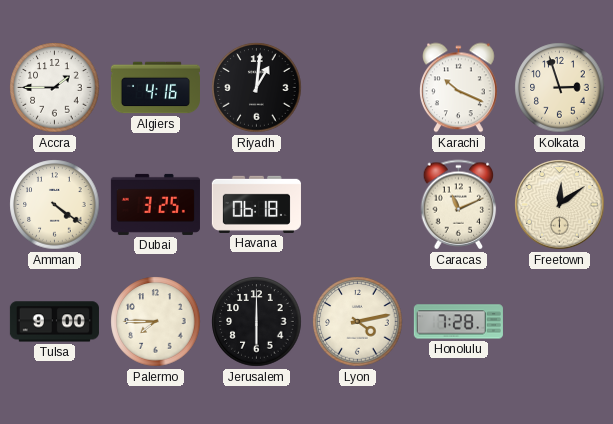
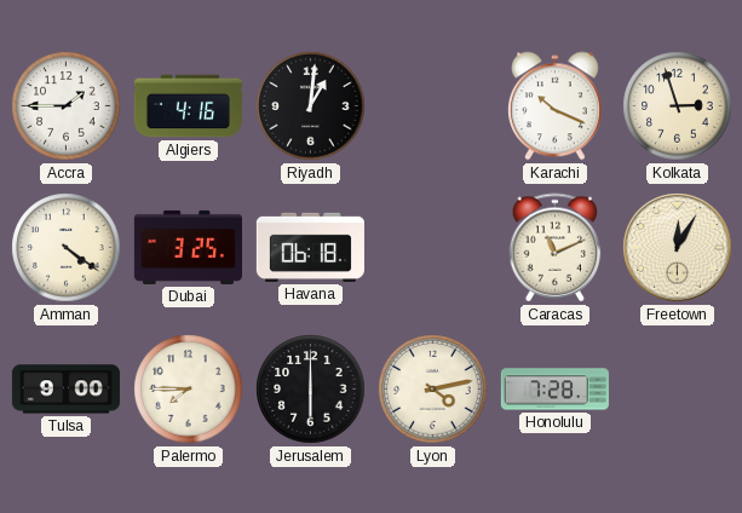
Freetown: 12:09 -> 12:05
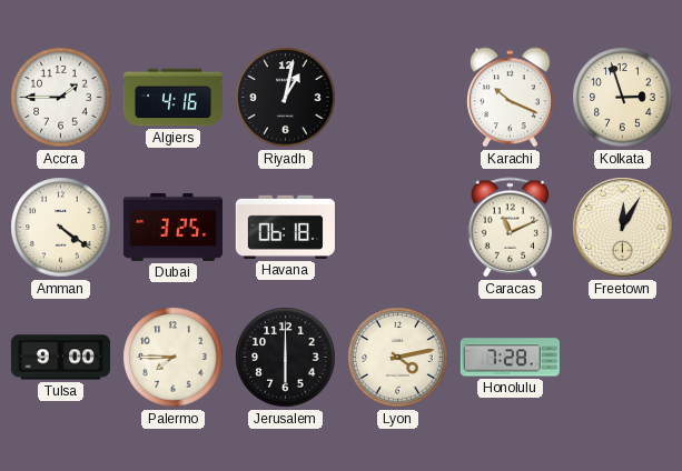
Riyadh: 1:01 -> 1:02
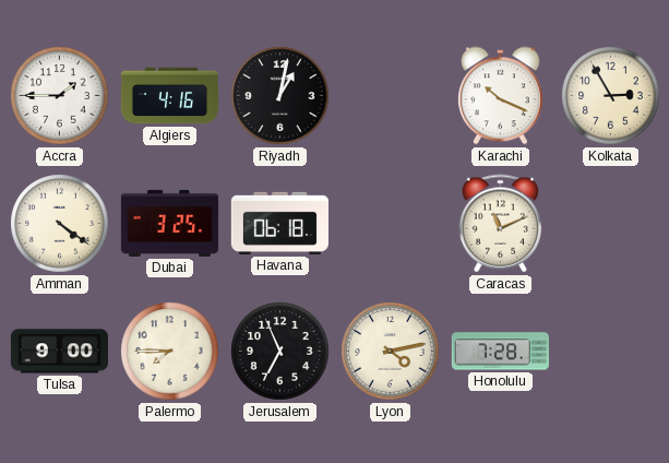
Kolkata: 2:57 -> 2:55
Freetown: 12:05 -> none
Jerusalem: 6:00 -> 6:56
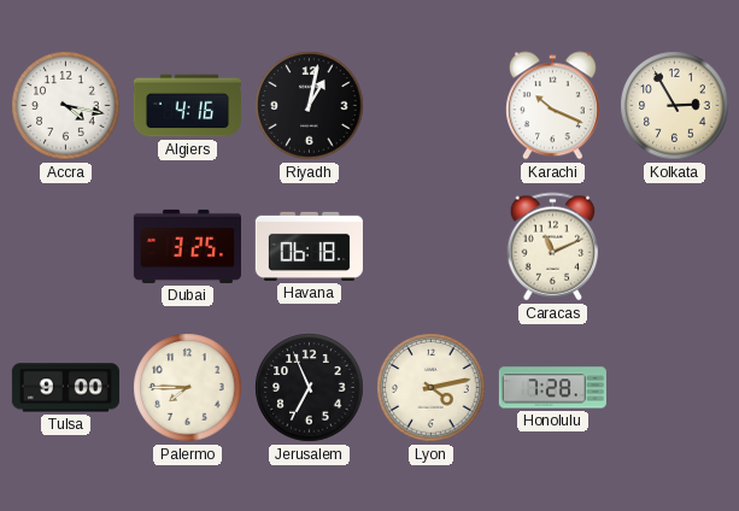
Accra: 1:45 -> 4:17
Amman: 4:21 -> none
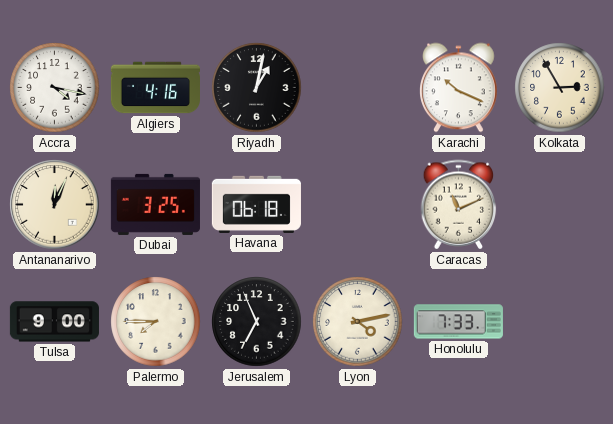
Antananarivo: none -> 12:04
Honolulu: 7:28 -> 7:33
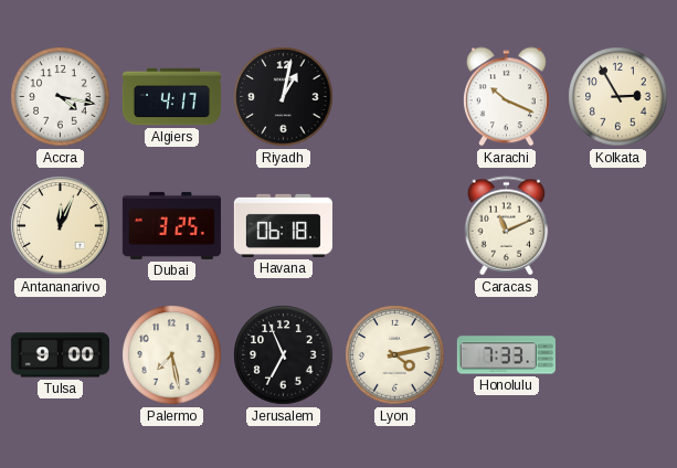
Algiers: 4:16 -> 4:17
Palermo: 7:45 -> 7:28
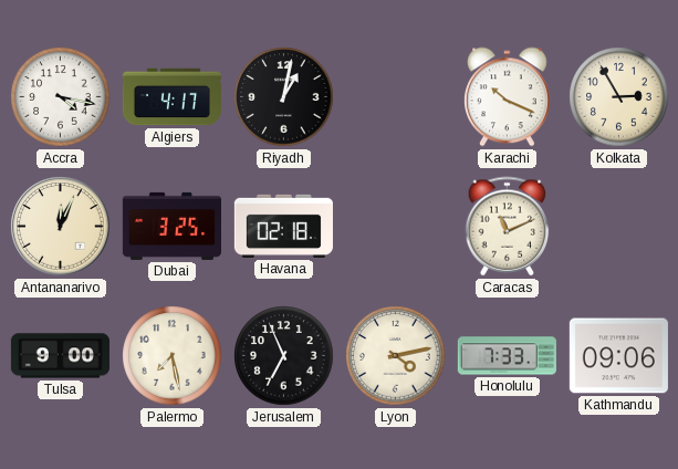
Havana: 06:18 -> 02:18
Kathmandu: none -> 09:06
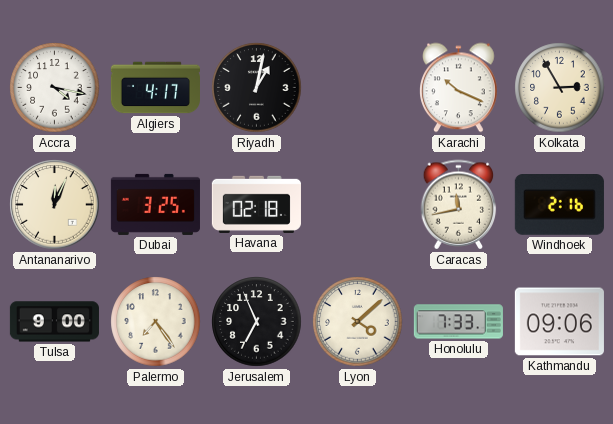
Caracas: 11:11 -> 11:43
Windhoek: none -> 2:16
Palermo: 7:28 -> 7:24
Lyon: 4:13 -> 4:08
